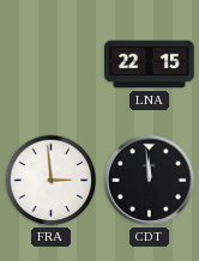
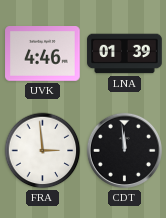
UVK: none -> 4:46
LNA: 22:15 -> 01:39
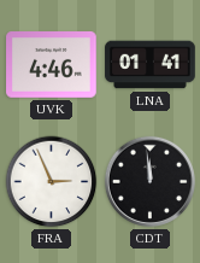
LNA: 01:39 -> 01:41
FRA: 2:59 -> 2:56
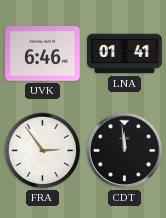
UVK: 4:46 -> 6:46
FRA: 2:56 -> 2:54
